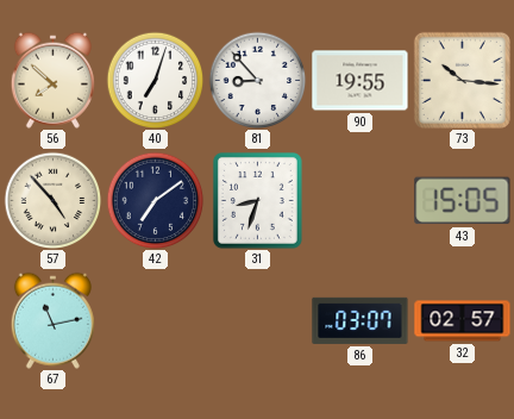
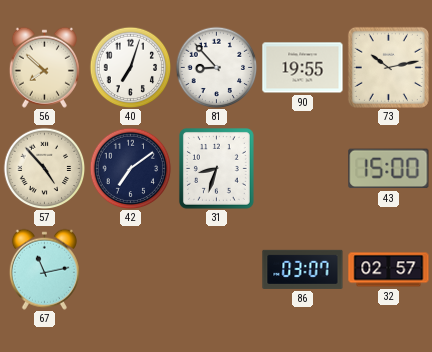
73: 10:16 -> 10:13
43: 15:05 -> 15:00
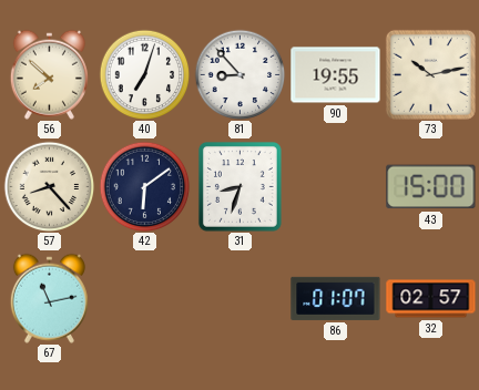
57: 4:53 -> 8:23
42: 7:09 -> 6:09
86: 03:07 -> 01:07
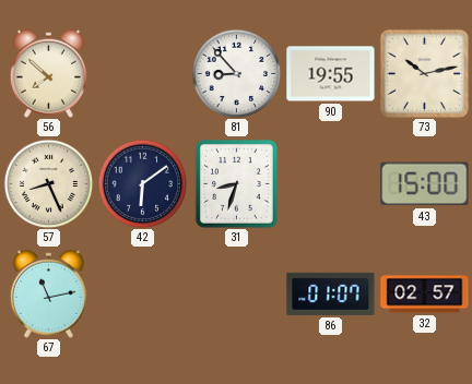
40: 7:03 -> none
57: 8:23 -> 8:26
